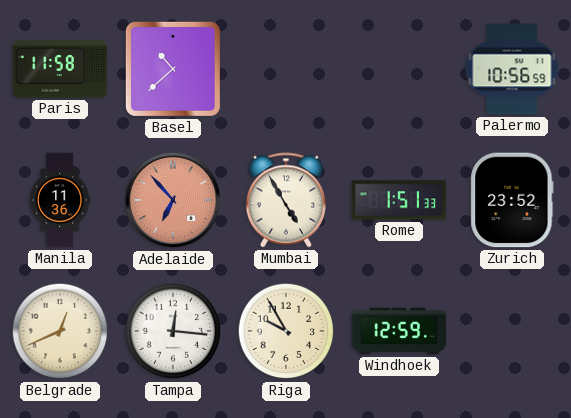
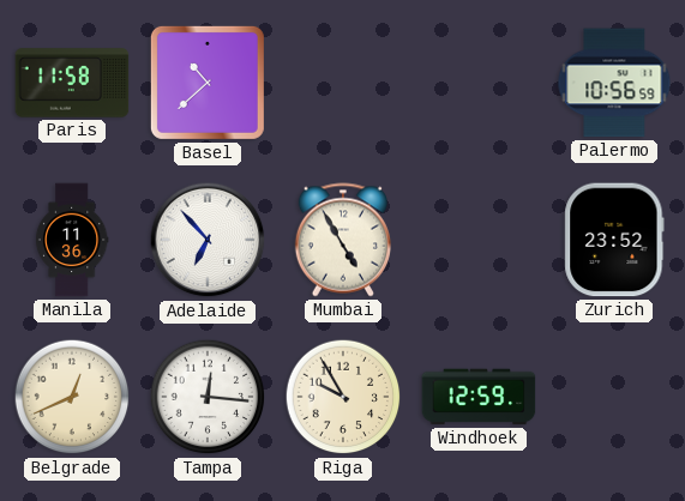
Adelaide dial: salmon -> white
Rome: 1:51 -> none
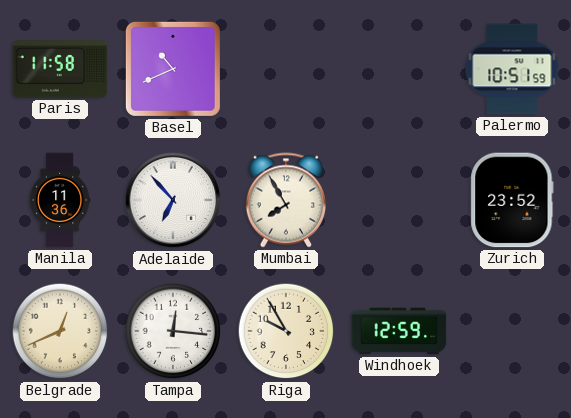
Basel: 10:38 -> 10:41
Palermo: 10:56 -> 10:51
Mumbai: 4:55 -> 7:55
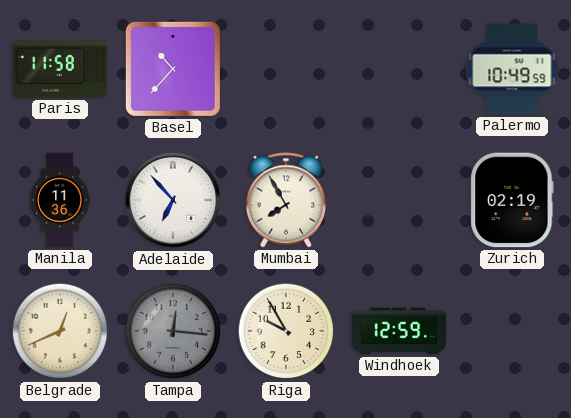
Basel: 10:41 -> 10:37
Palermo: 10:51 -> 10:49
Zurich: 23:52 -> 02:19
Tampa dial: white -> grey
